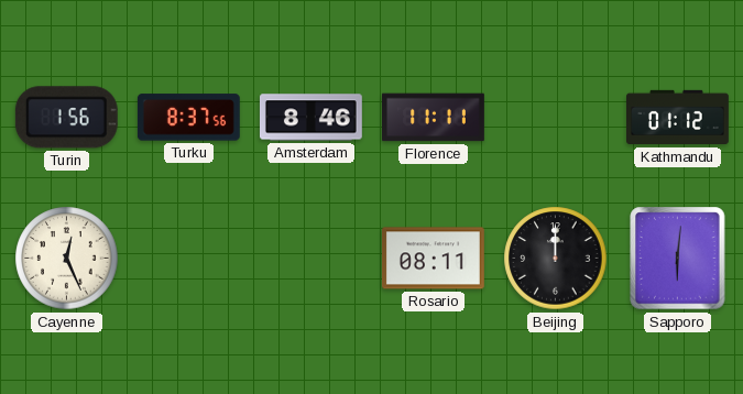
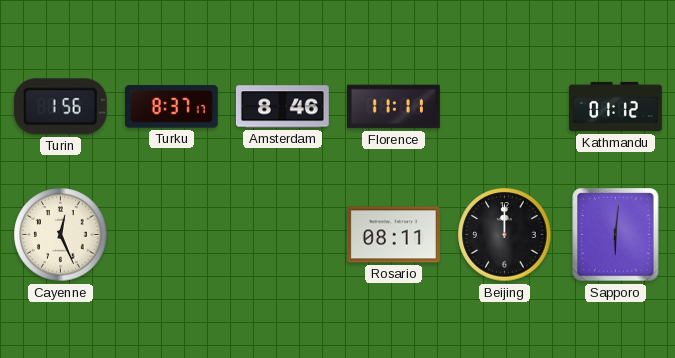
Turku: 8:37:56 -> 8:37:17
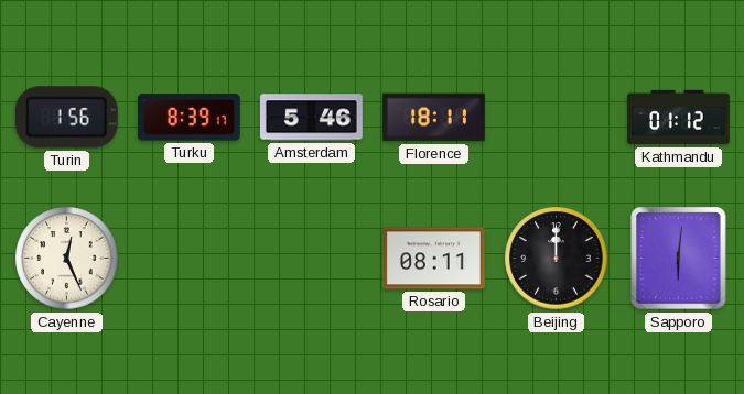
Turku: 8:37 -> 8:39
Amsterdam: 8:46 -> 5:46
Florence: 11:11 -> 18:11
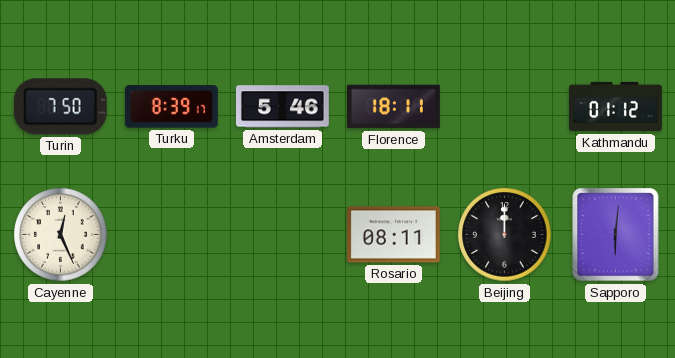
Turin: 1:56 -> 7:50
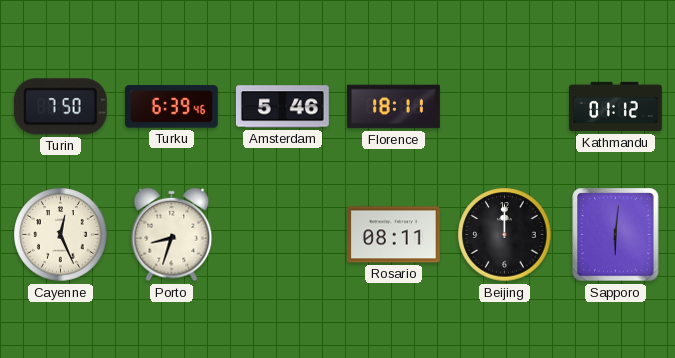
Turku: 8:39 -> 6:39
Porto: none -> 8:33
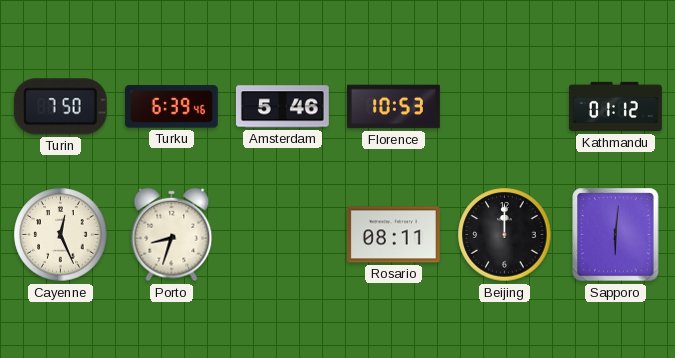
Florence: 18:11 -> 10:53
